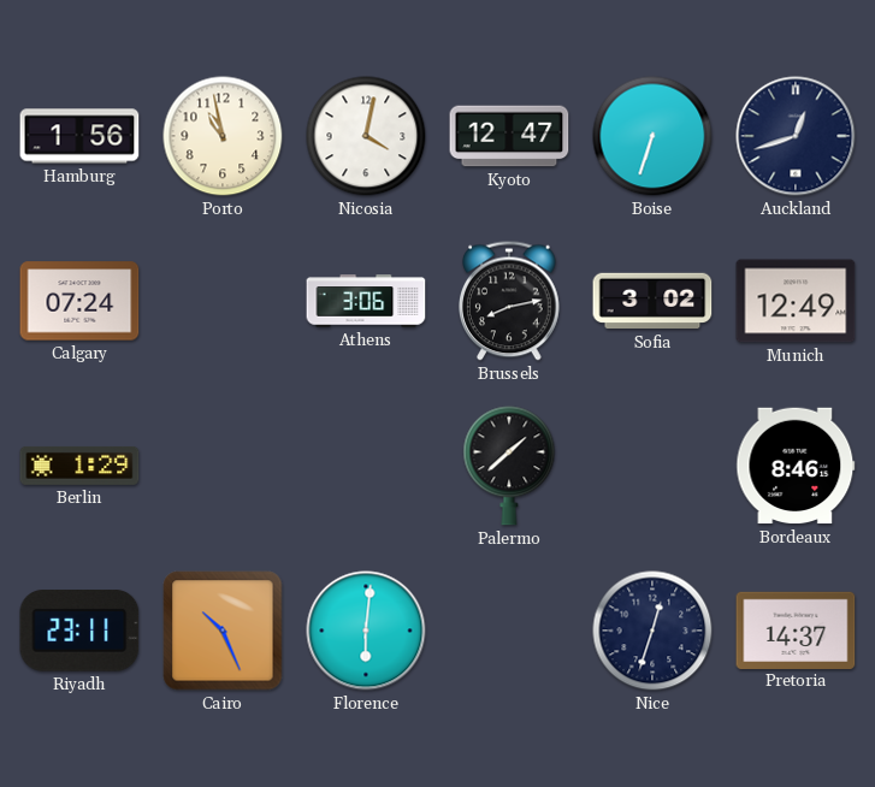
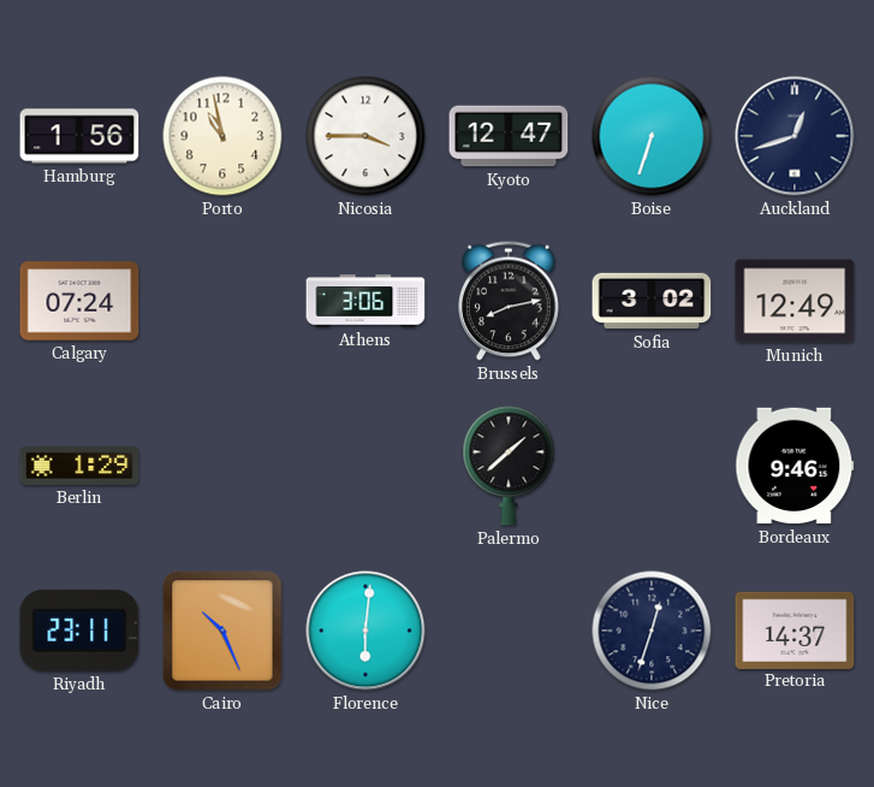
Nicosia: 4:02 -> 3:45
Bordeaux: 8:46 -> 9:46
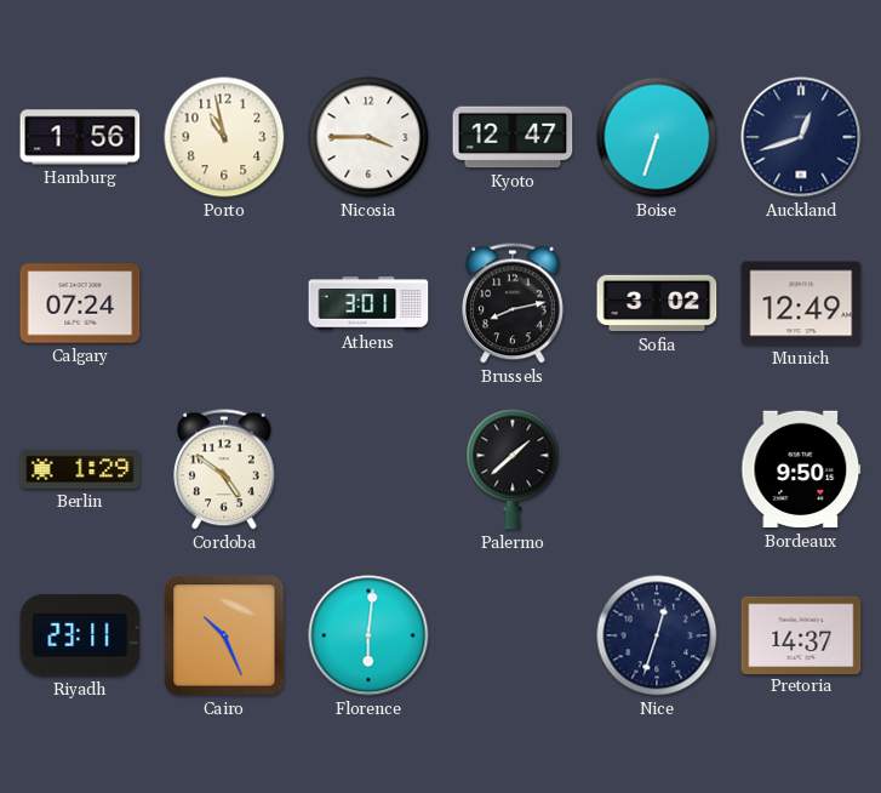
Athens: 3:06 -> 3:01
Cordoba: none -> 4:51
Bordeaux: 9:46 -> 9:50
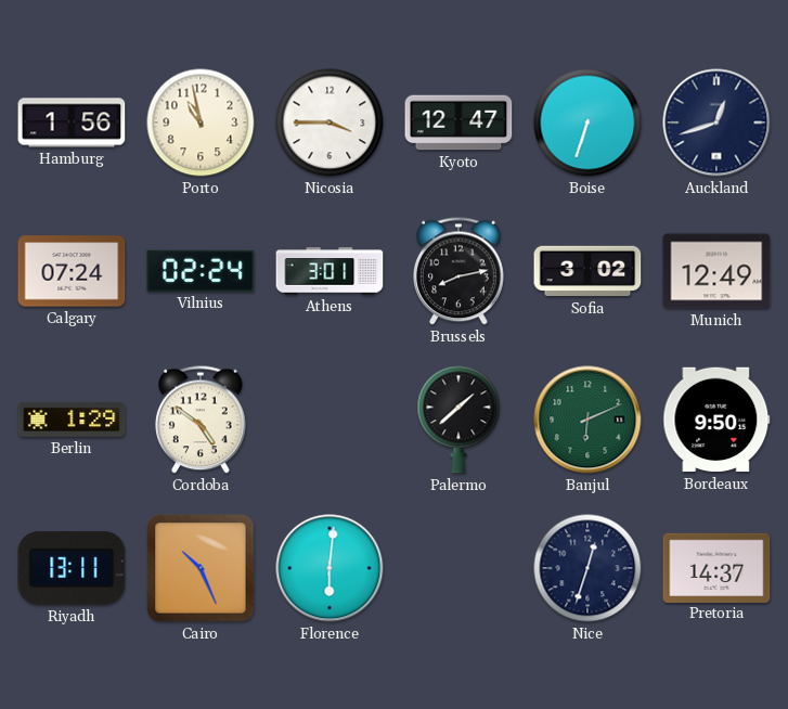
Vilnius: none -> 02:24
Banjul: none -> 6:11
Riyadh: 23:11 -> 13:11
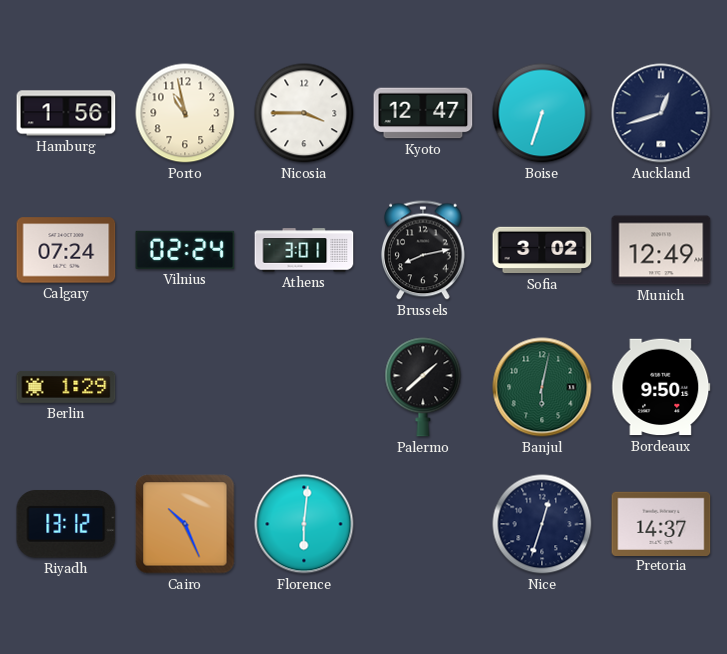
Cordoba: 4:51 -> none
Banjul: 6:11 -> 6:02
Riyadh: 13:11 -> 13:12
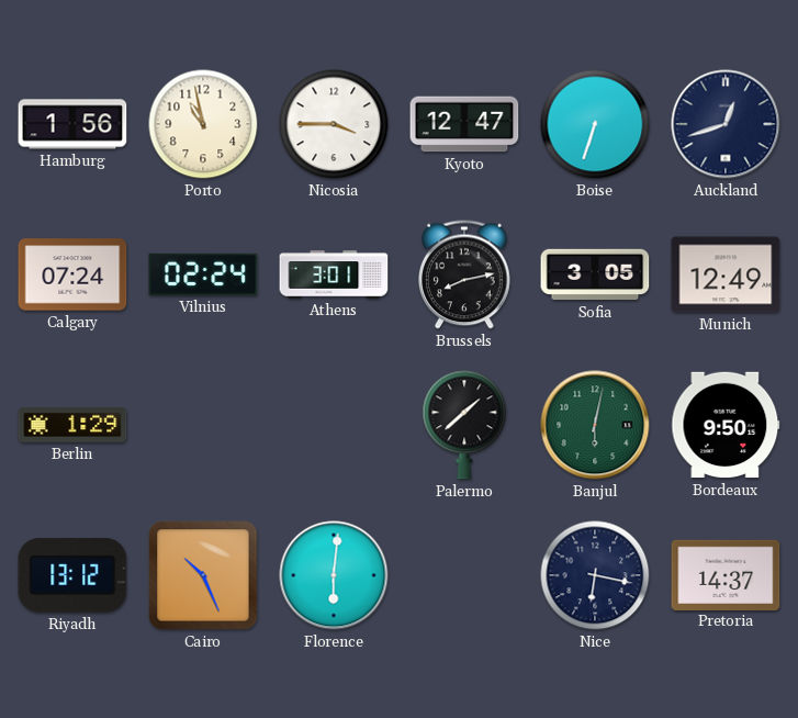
Sofia: 3:02 -> 3:05
Nice: 12:33 -> 6:17
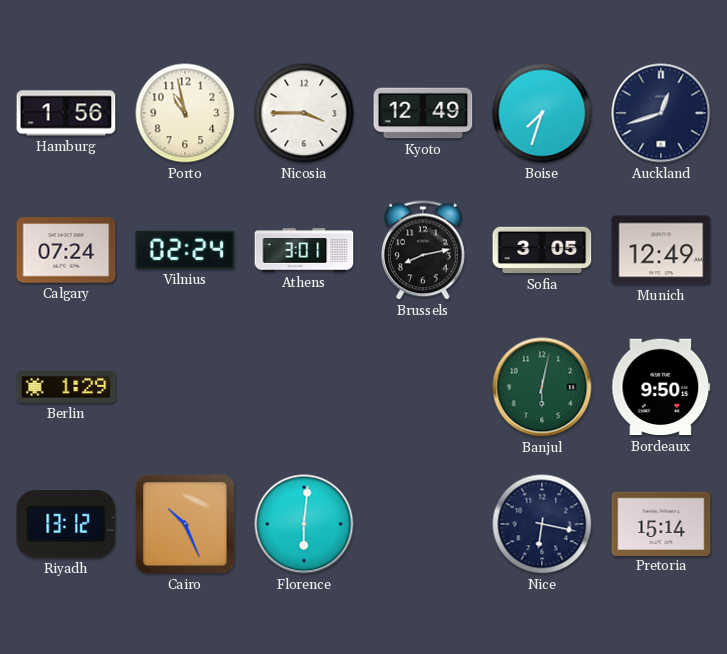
Kyoto: 12:47 -> 12:49
Boise: 6:33 -> 7:33
Palermo: 1:38 -> none
Pretoria: 14:37 -> 15:14
